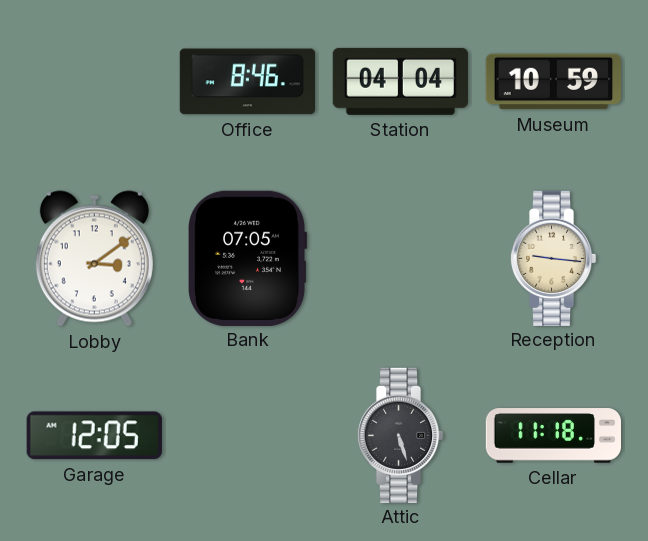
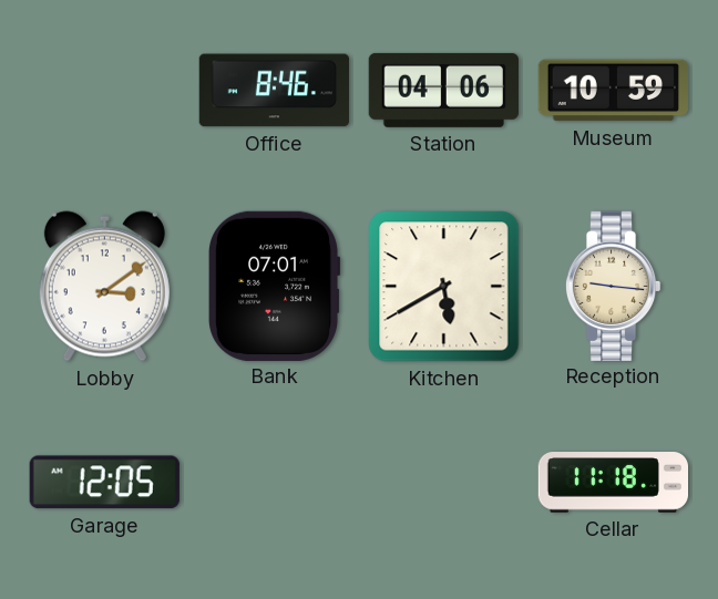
Station: 04:04 -> 04:06
Bank: 07:05 -> 07:01
Kitchen: none -> 5:40
Attic: 5:27 -> none
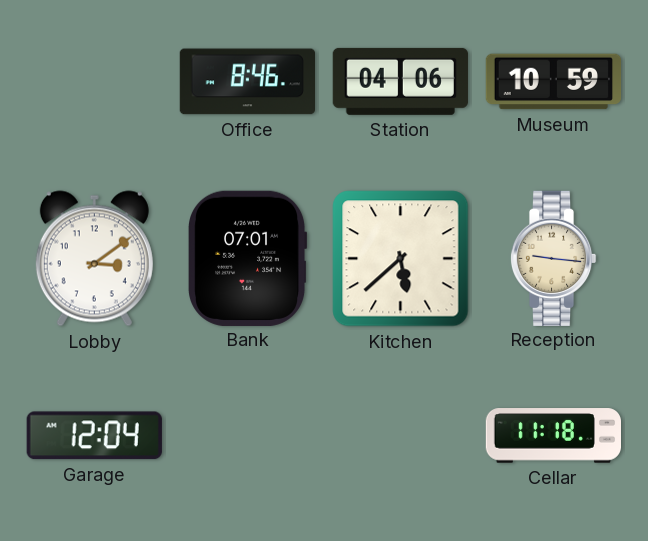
Kitchen: 5:40 -> 5:38
Garage: 12:05 -> 12:04
